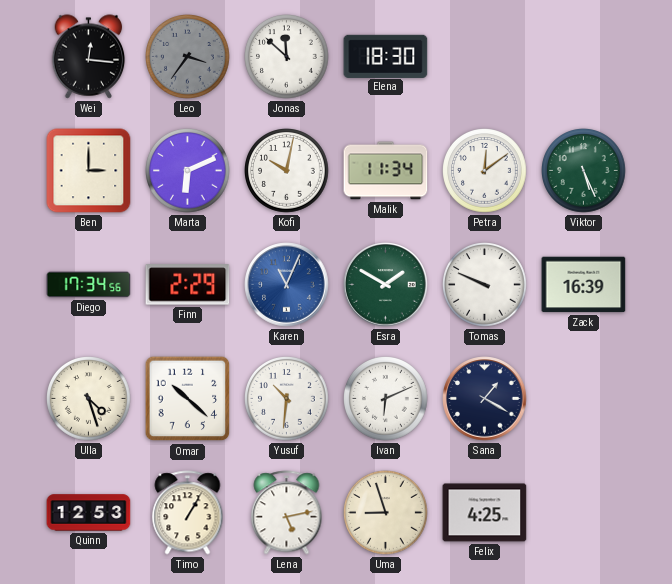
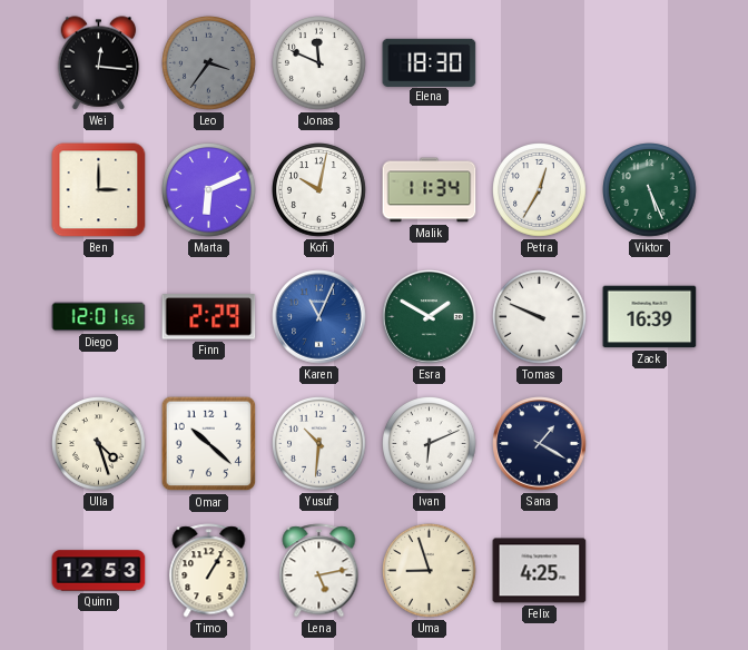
Jonas: 11:52 -> 11:49
Petra: 12:09 -> 12:35
Diego: 17:34 -> 12:01
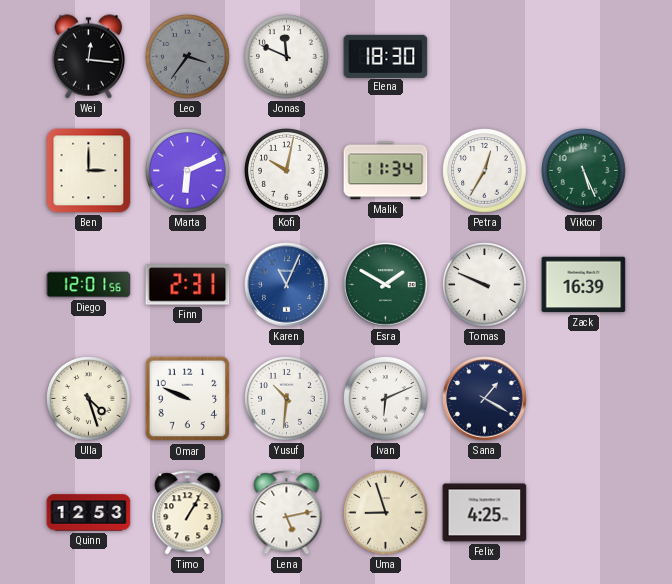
Finn: 2:29 -> 2:31
Omar: 10:22 -> 9:49
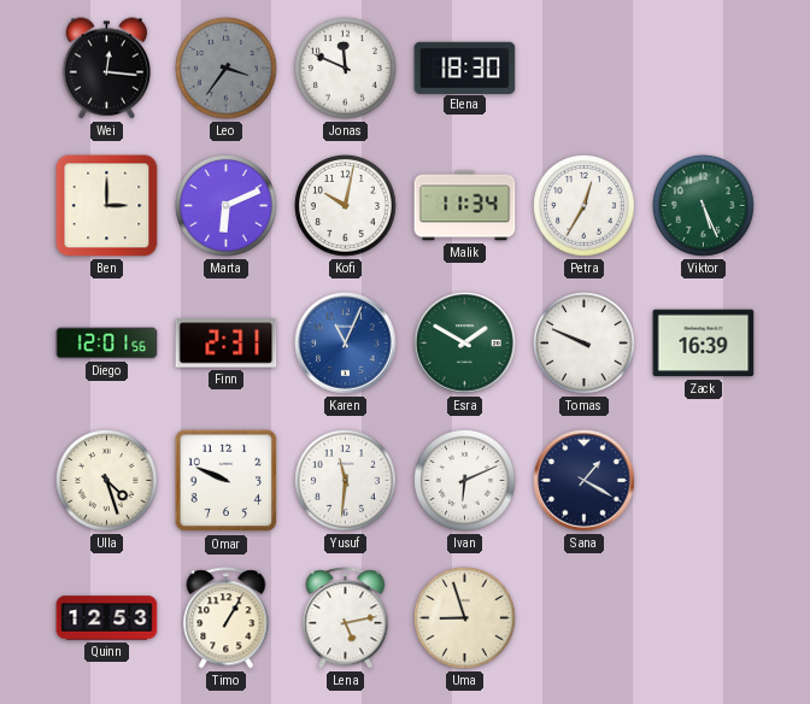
Yusuf: 10:31 -> 11:31
Felix: 4:25 -> none
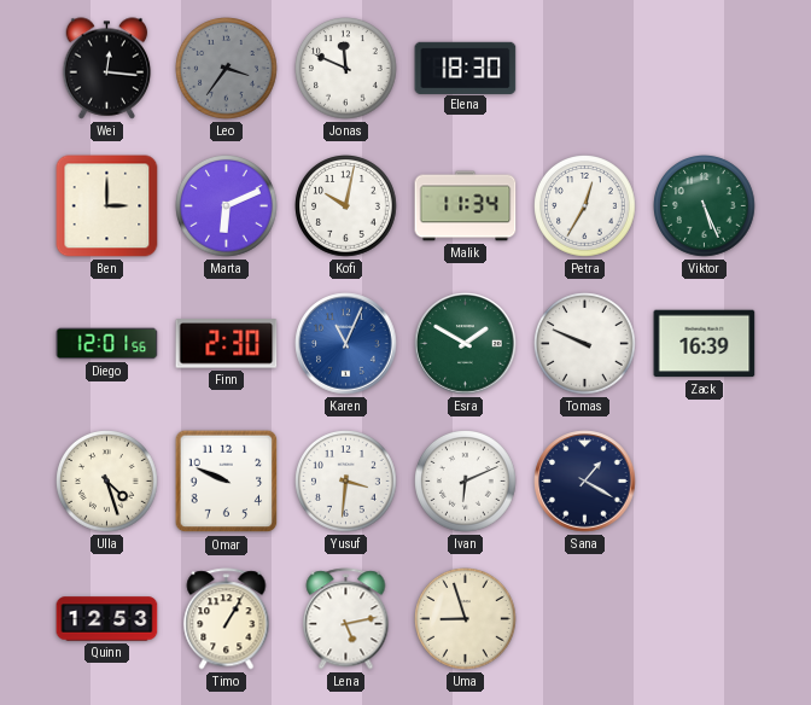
Finn: 2:31 -> 2:30
Yusuf: 11:31 -> 3:31
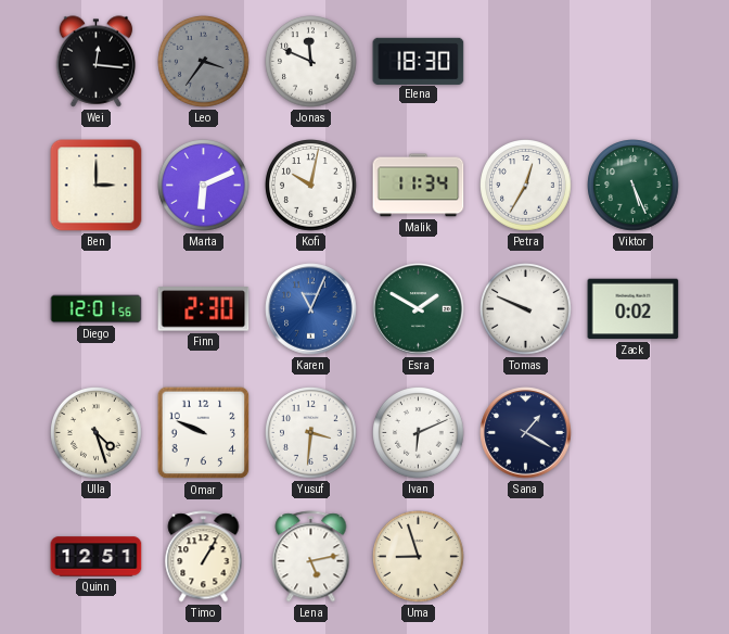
Zack: 16:39 -> 0:02
Quinn: 12:53 -> 12:51
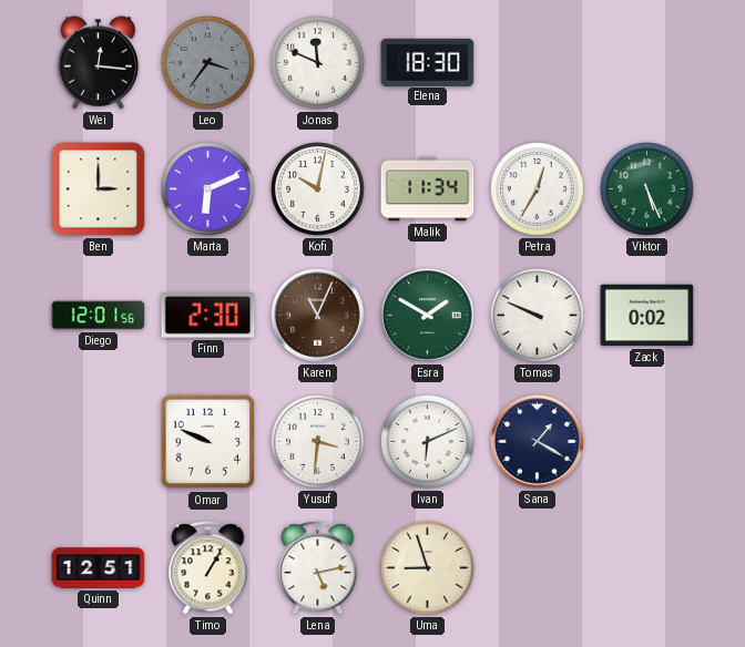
Karen dial: blue -> brown
Ulla: 4:27 -> none
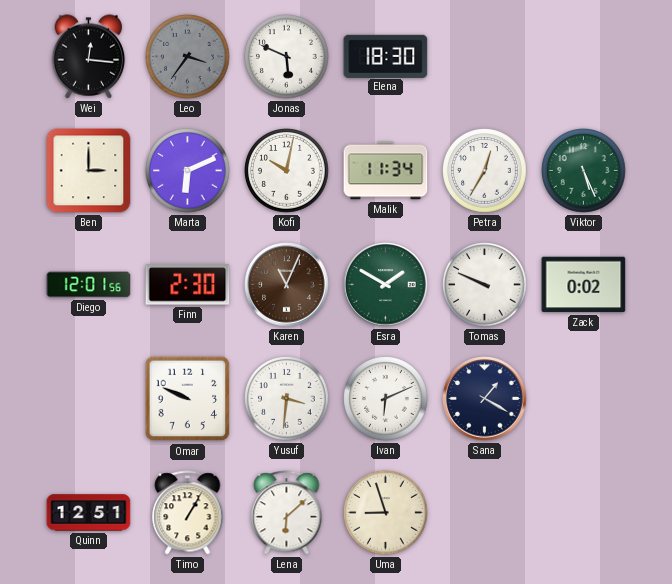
Jonas: 11:49 -> 5:49
Lena: 5:13 -> 6:08
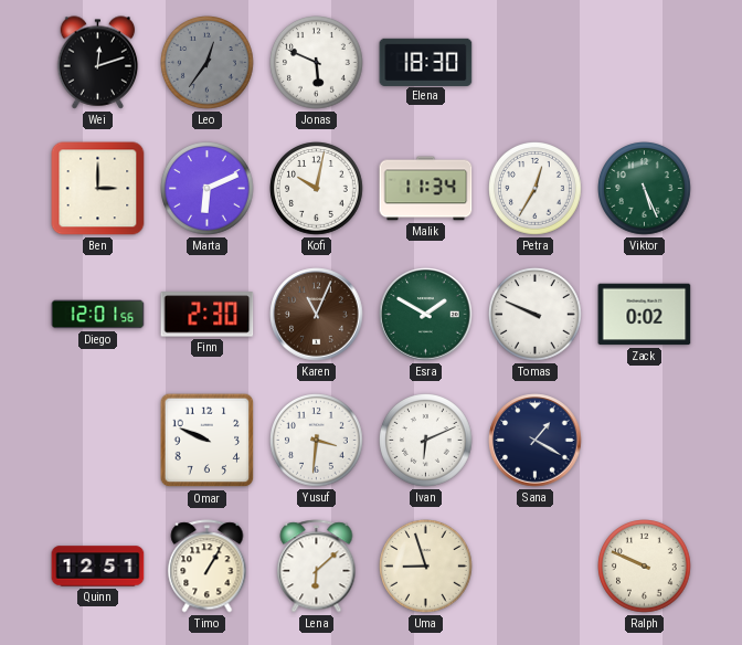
Wei: 12:16 -> 12:12
Leo: 3:36 -> 12:36
Ralph: none -> 9:49
